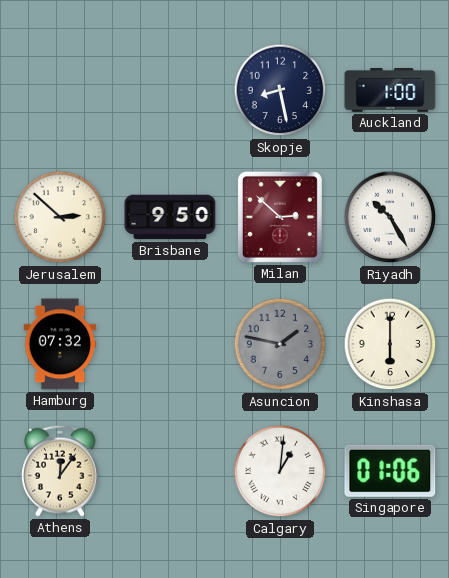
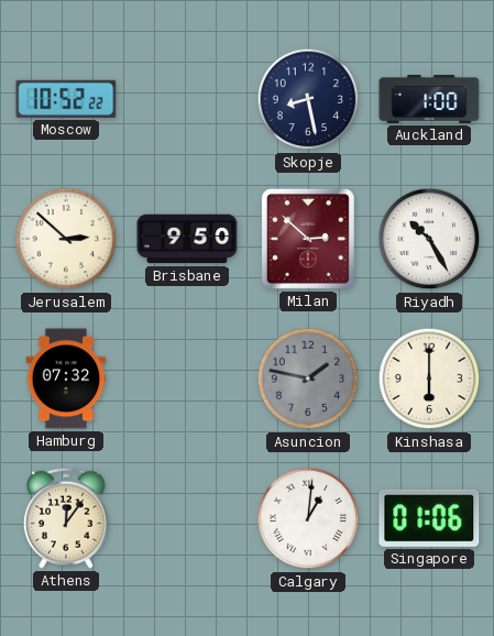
Moscow: none -> 10:52
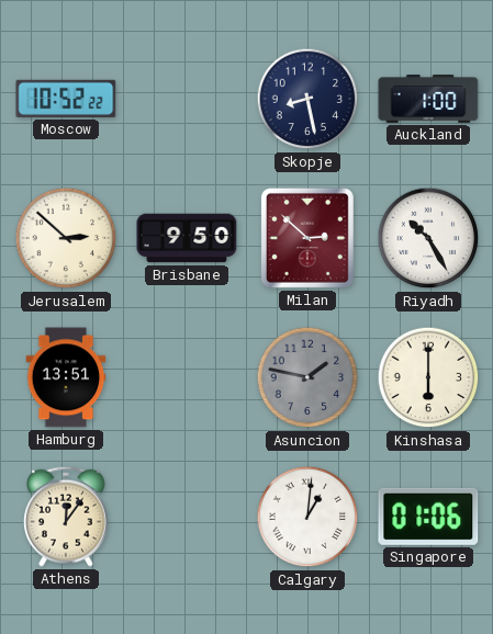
Hamburg: 07:32 -> 13:51
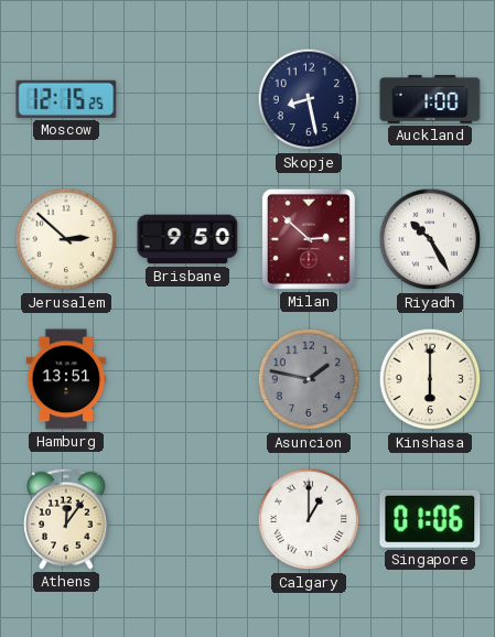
Moscow: 10:52 -> 12:15
Calgary: 1:01 -> 1:00
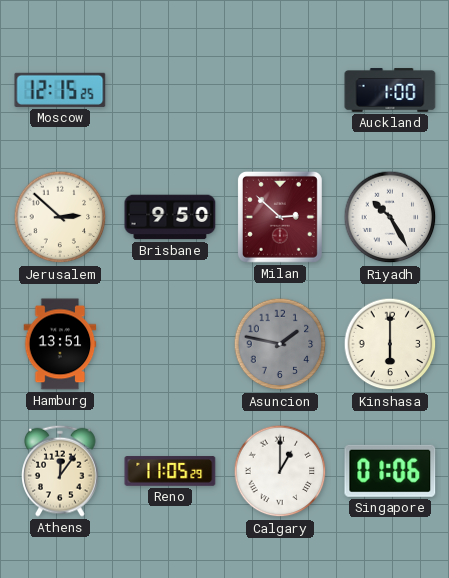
Skopje: 8:28 -> none
Reno: none -> 11:05
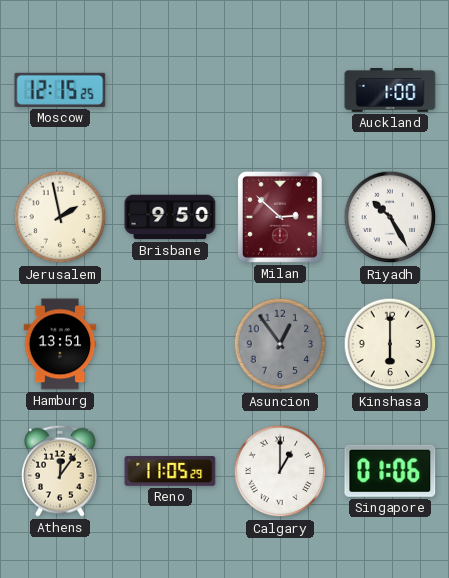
Jerusalem: 2:52 -> 1:58
Asuncion: 1:47 -> 12:54
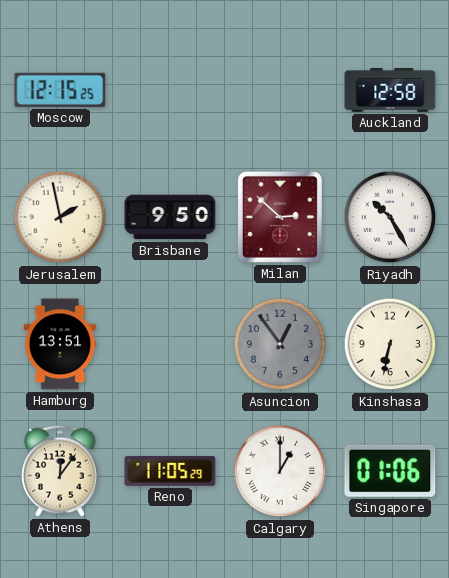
Auckland: 1:00 -> 12:58
Kinshasa: 6:00 -> 6:32
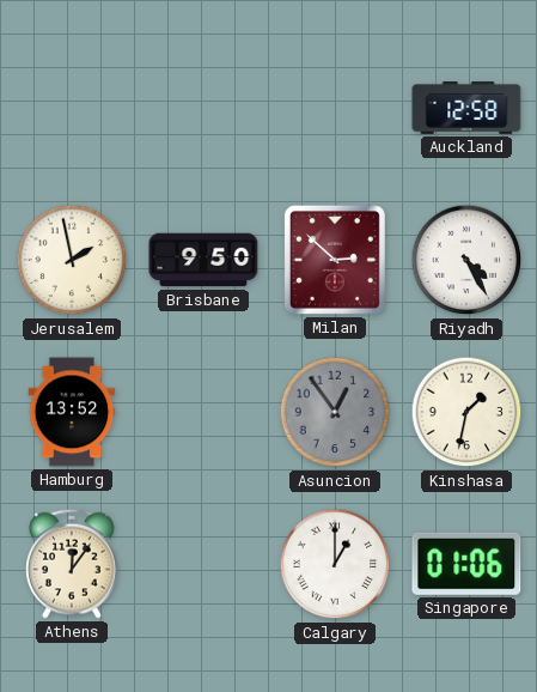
Moscow: 12:15 -> none
Riyadh: 10:25 -> 4:25
Hamburg: 13:51 -> 13:52
Kinshasa: 6:32 -> 1:32
Reno: 11:05 -> none
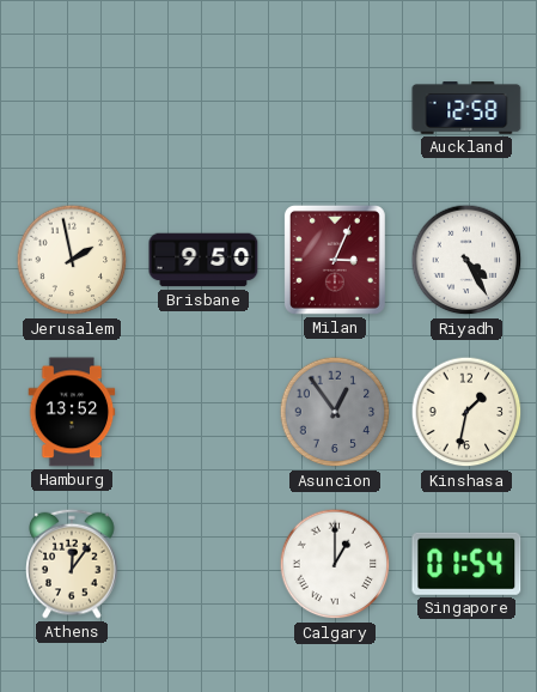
Milan: 2:52 -> 3:04
Singapore: 01:06 -> 01:54
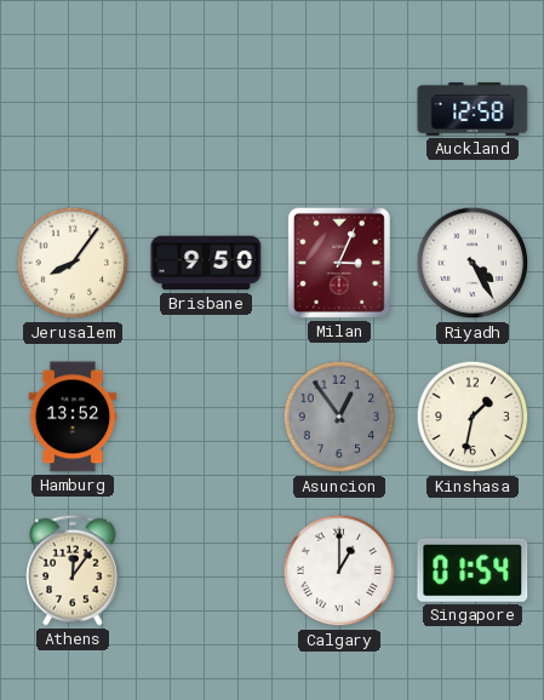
Jerusalem: 1:58 -> 8:06
